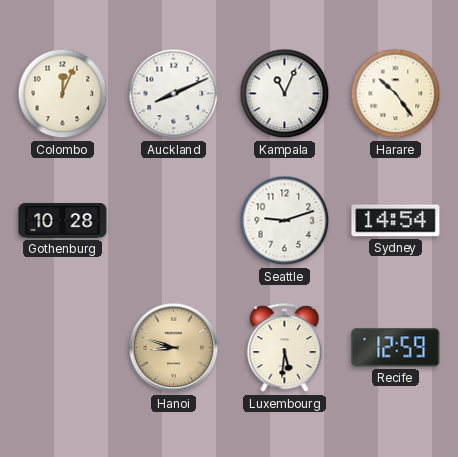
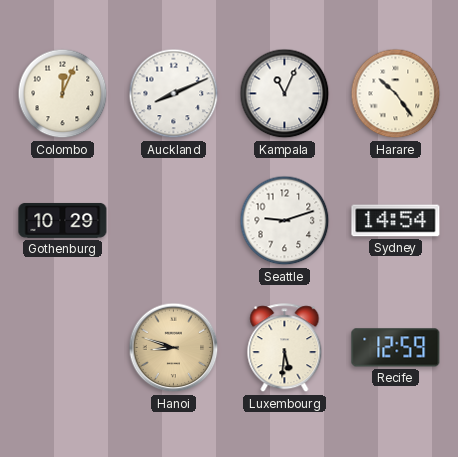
Gothenburg: 10:28 -> 10:29
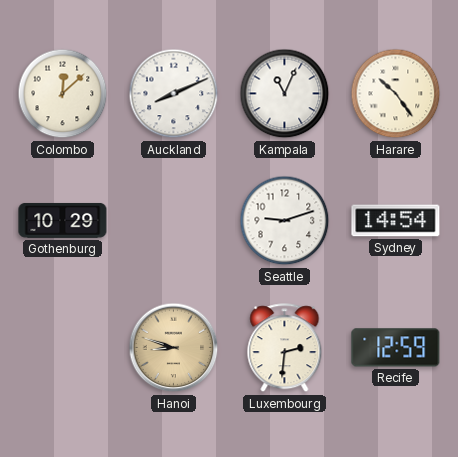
Colombo: 12:04 -> 12:08
Luxembourg: 5:31 -> 2:31
